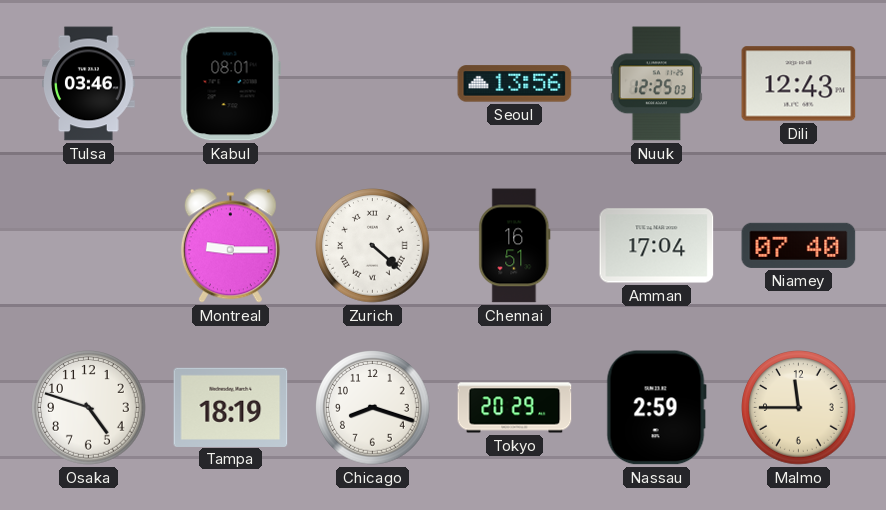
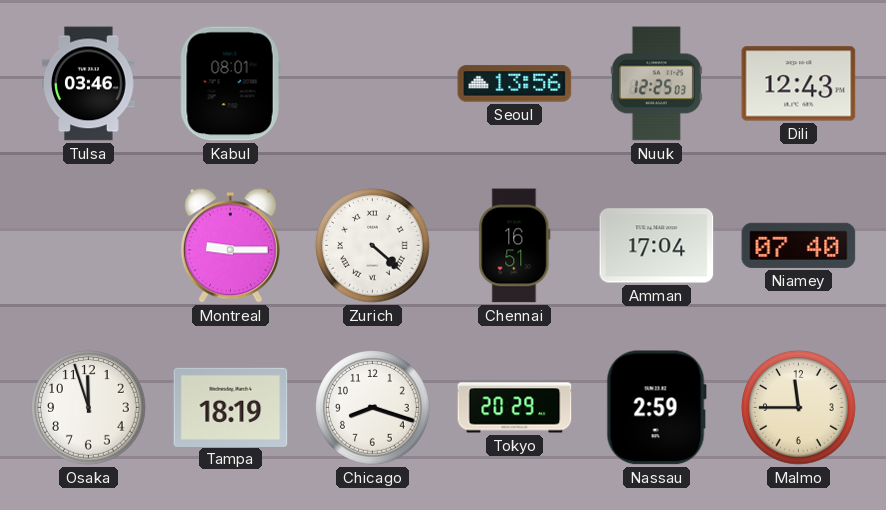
Osaka: 4:48 -> 11:57
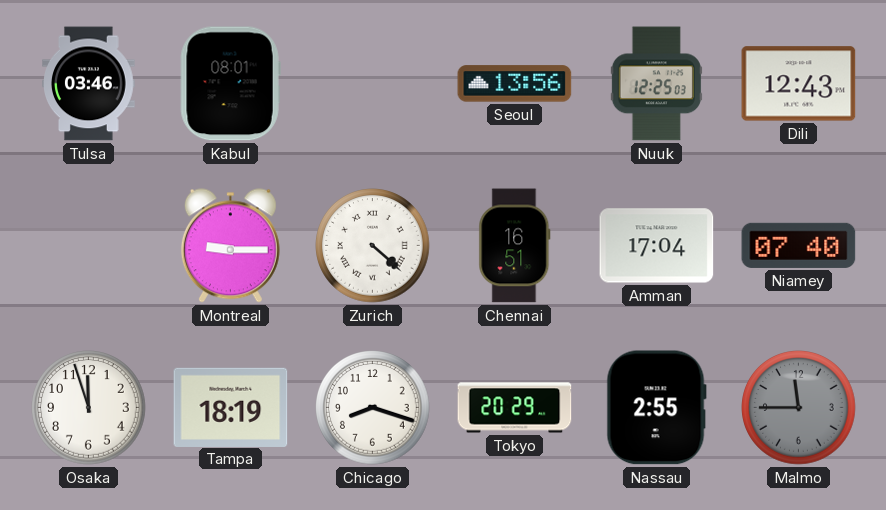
Nassau: 2:59 -> 2:55
Malmo dial: cream -> grey
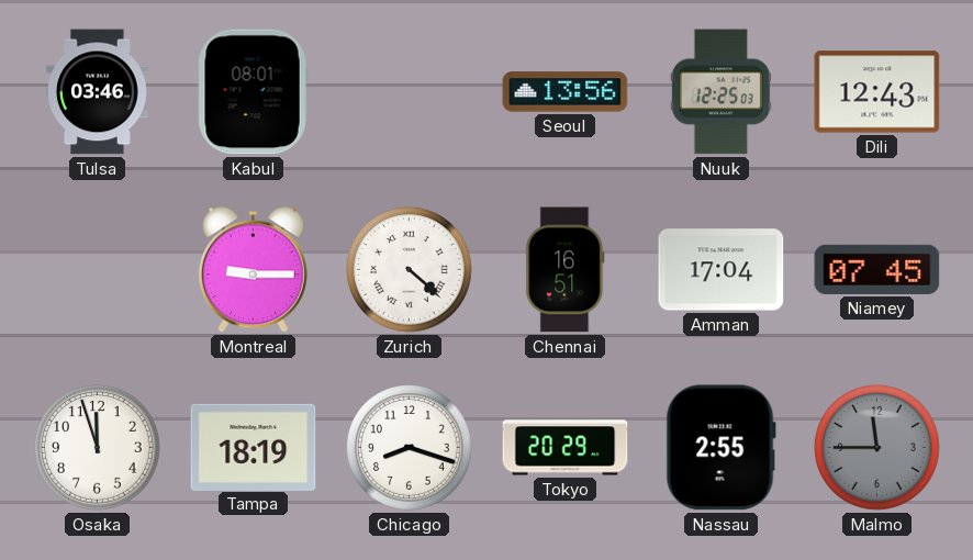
Niamey: 07:40 -> 07:45
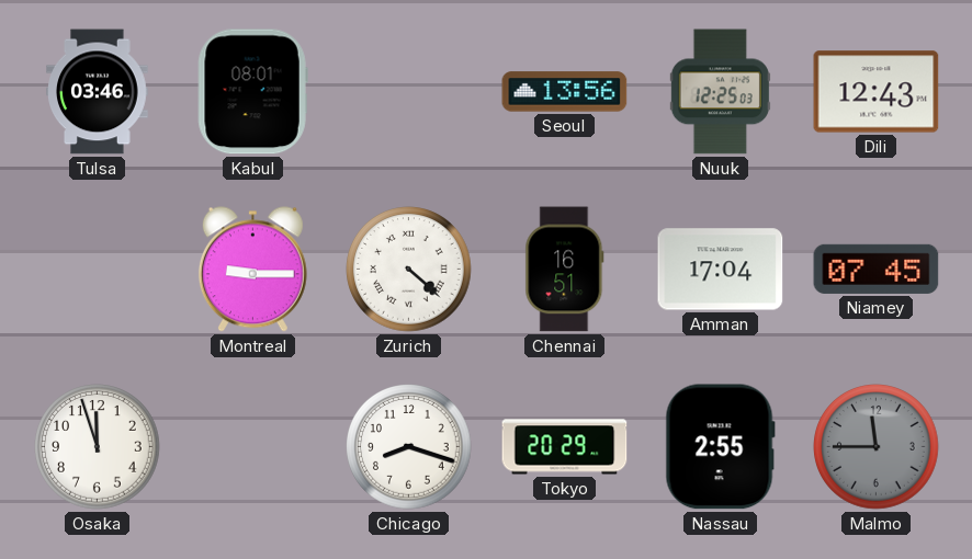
Tampa: 18:19 -> none
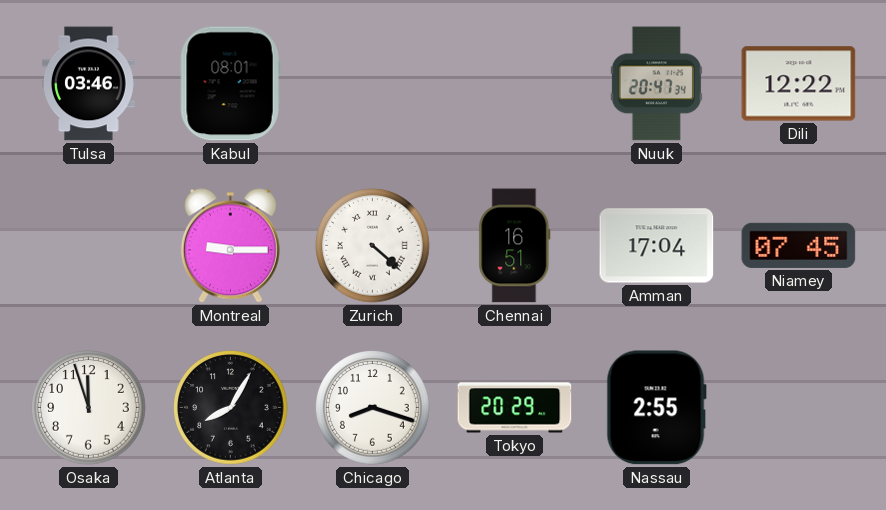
Seoul: 13:56 -> none
Nuuk: 12:25 -> 20:47
Dili: 12:43 -> 12:22
Atlanta: none -> 8:05
Malmo: 11:45 -> none
